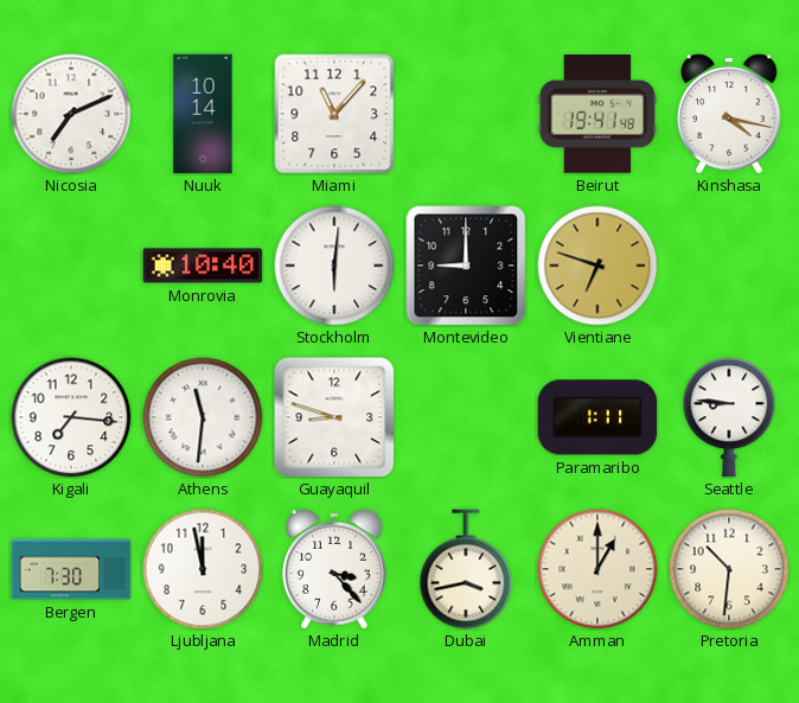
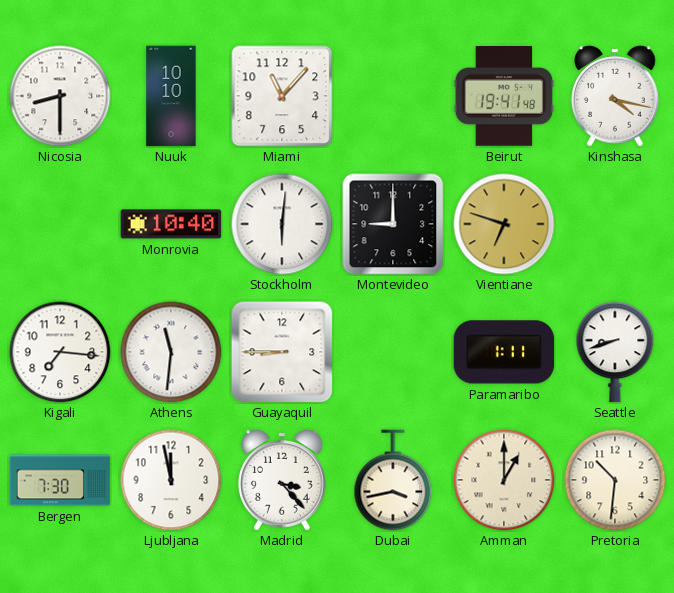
Nicosia: 7:11 -> 8:30
Nuuk: 10:14 -> 10:10
Guayaquil: 8:48 -> 8:45
Seattle: 8:46 -> 8:42
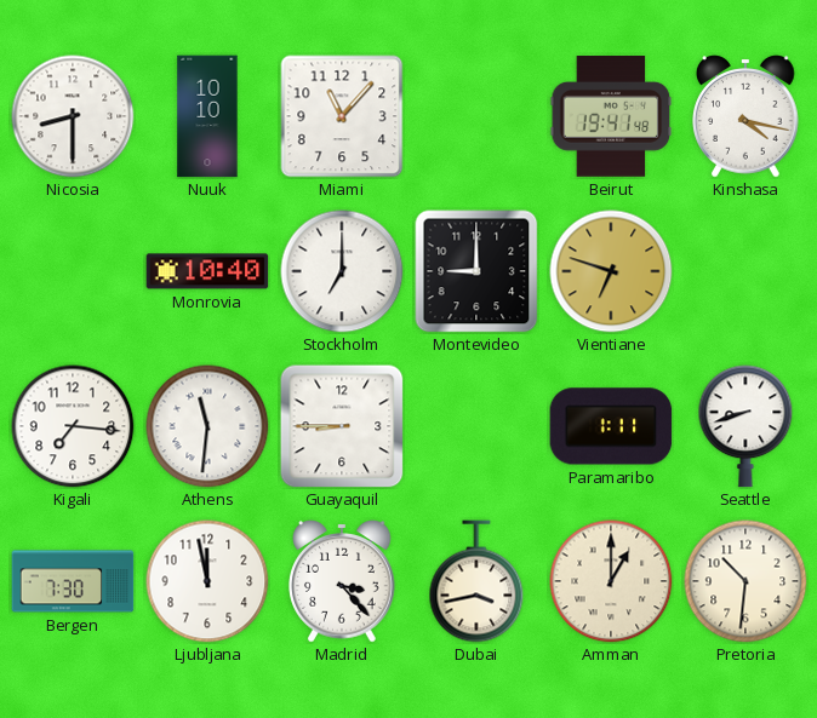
Stockholm: 6:01 -> 7:00
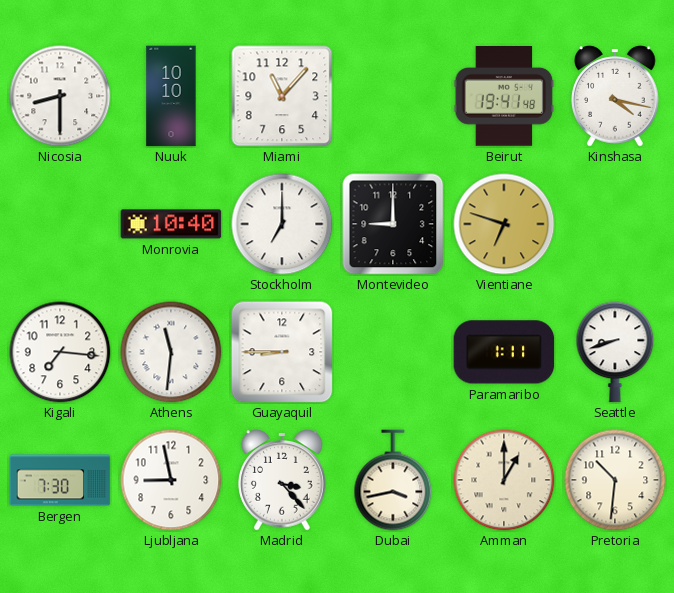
Ljubljana: 11:58 -> 8:58
